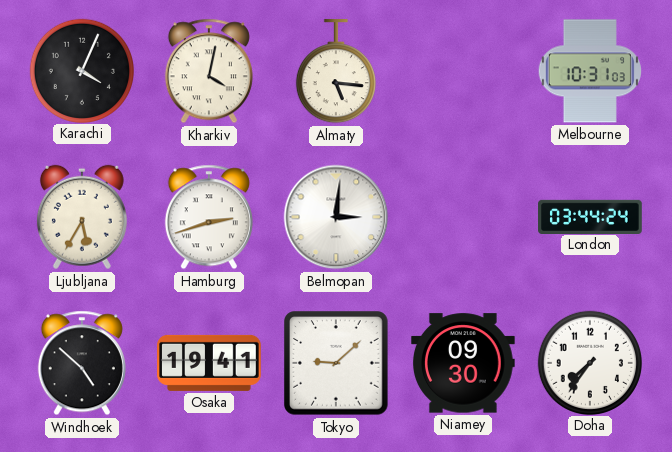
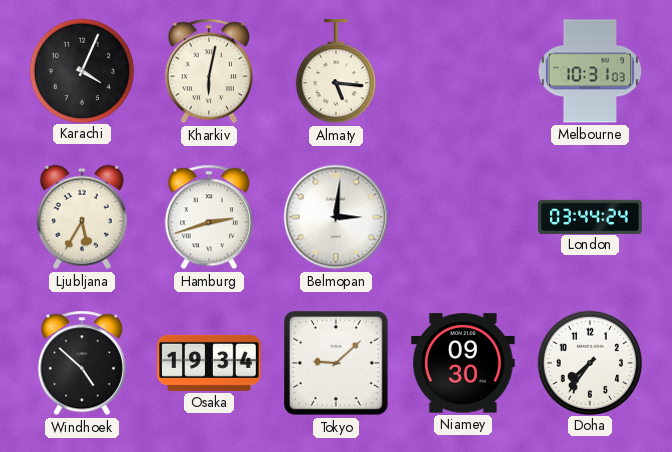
Kharkiv: 4:02 -> 6:02
Osaka: 19:41 -> 19:34
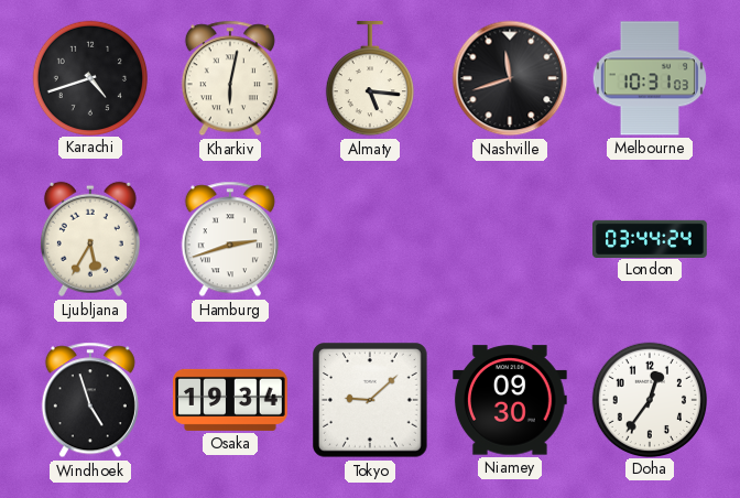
Karachi: 4:04 -> 4:42
Nashville: none -> 11:42
Belmopan: 3:01 -> none
Windhoek: 4:52 -> 4:57
Doha: 7:36 -> 12:36
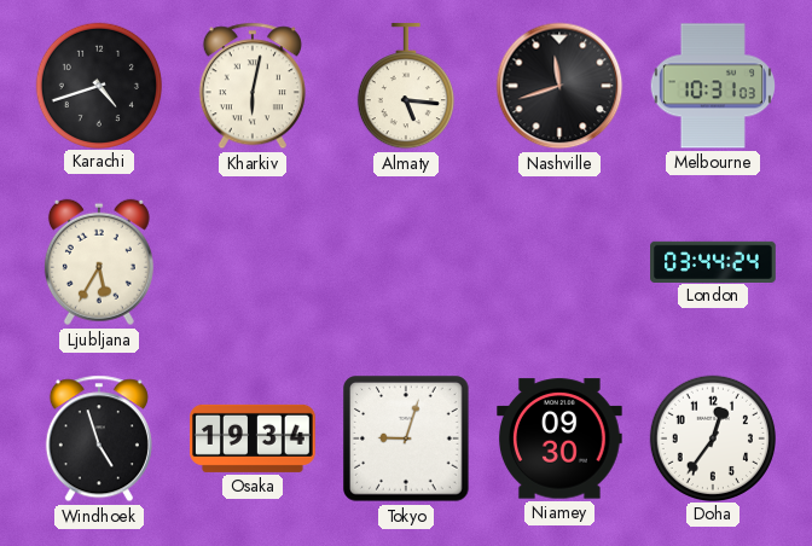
Hamburg: 2:42 -> none
Tokyo: 9:08 -> 9:03
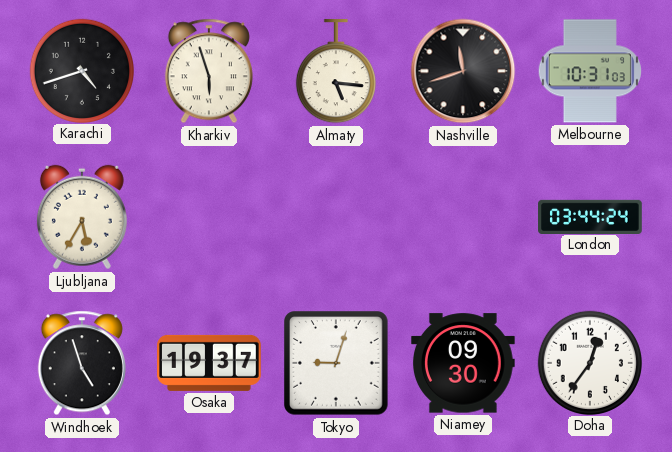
Kharkiv: 6:02 -> 5:57
Osaka: 19:34 -> 19:37
